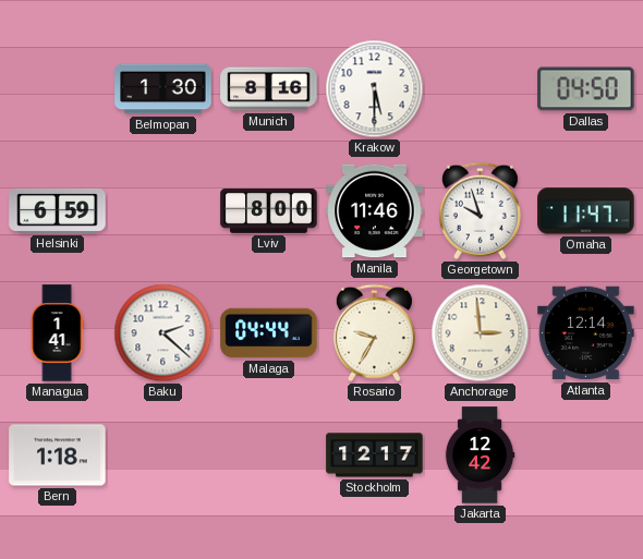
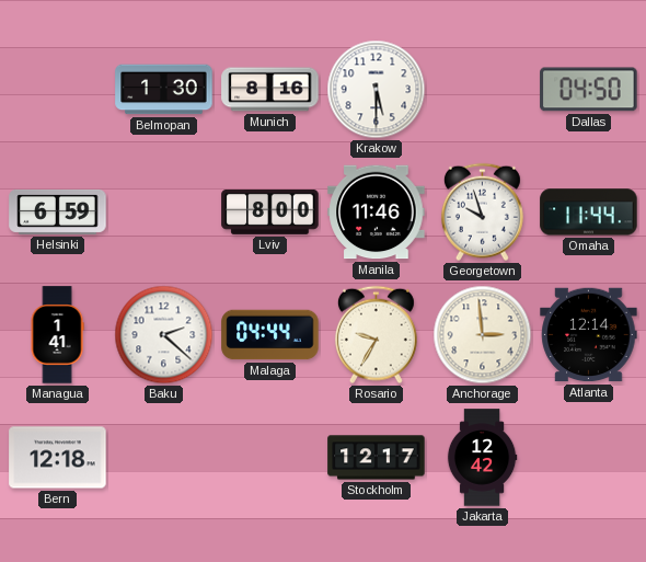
Omaha: 11:47 -> 11:44
Bern: 1:18 -> 12:18
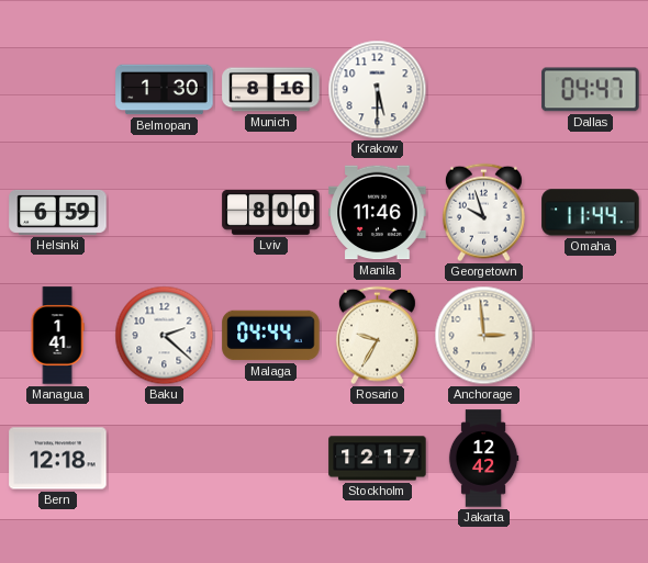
Dallas: 04:50 -> 04:47
Atlanta: 12:14 -> none
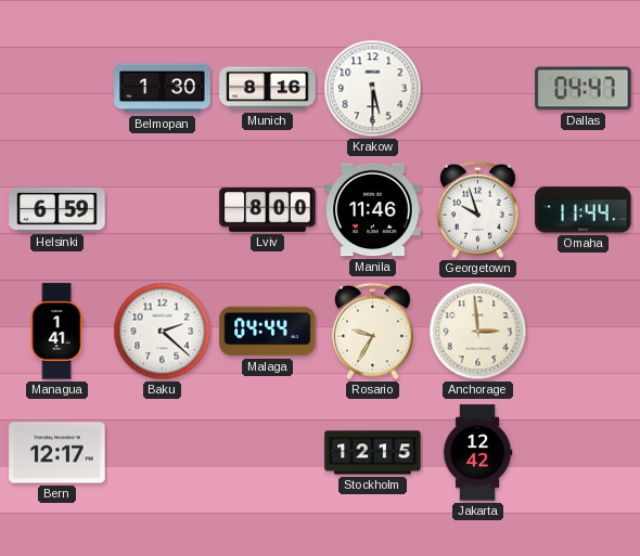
Bern: 12:18 -> 12:17
Stockholm: 12:17 -> 12:15
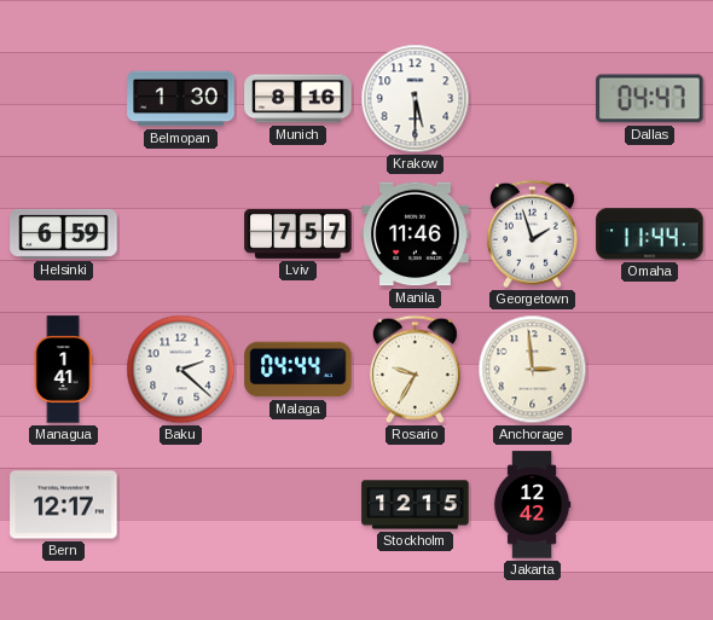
Lviv: 8:00 -> 7:57
Georgetown: 9:57 -> 1:57
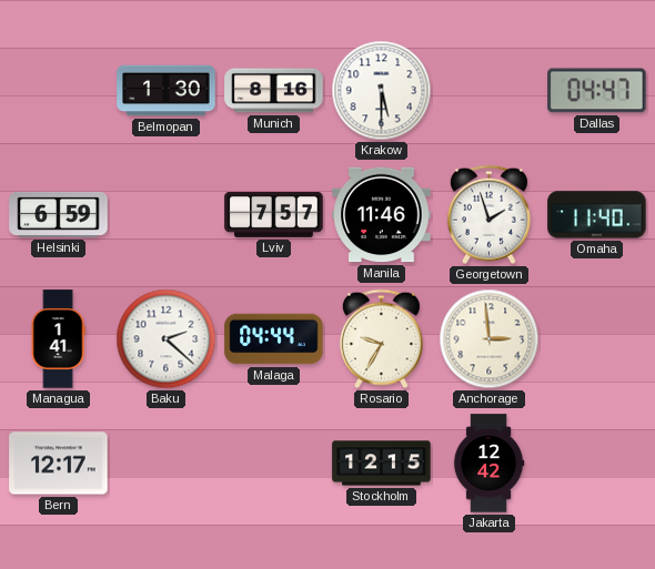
Omaha: 11:44 -> 11:40
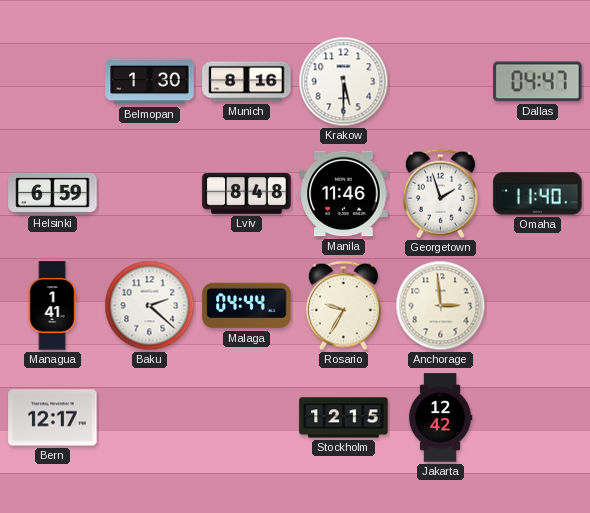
Lviv: 7:57 -> 8:48
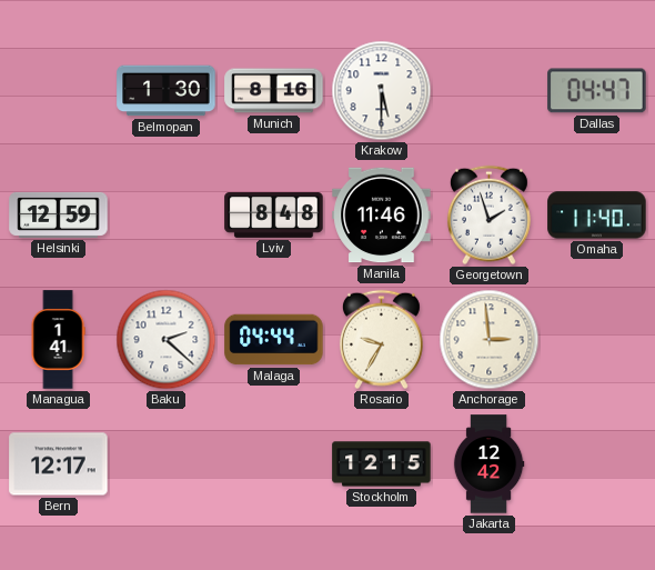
Helsinki: 6:59 -> 12:59
